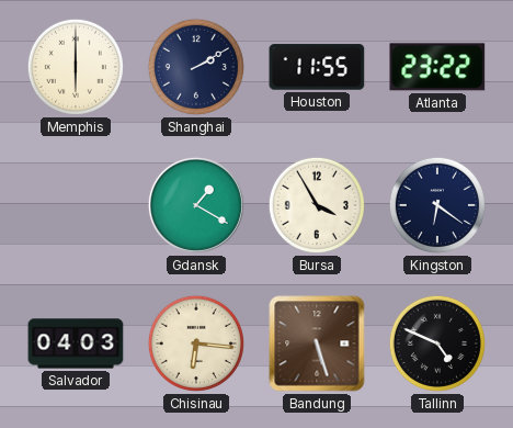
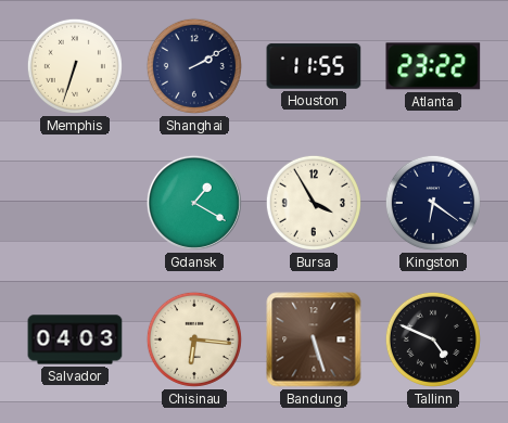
Memphis: 6:00 -> 6:33
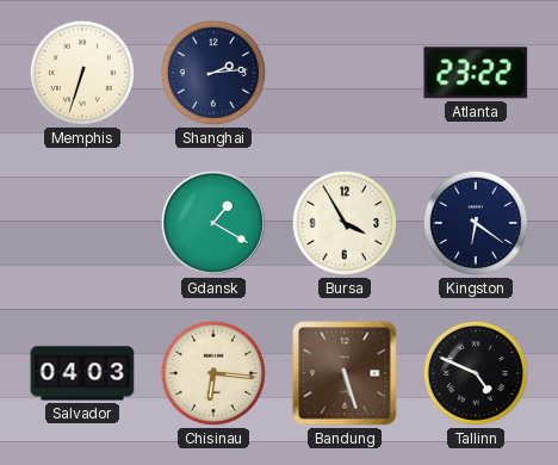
Shanghai: 2:10 -> 2:14
Houston: 11:55 -> none
